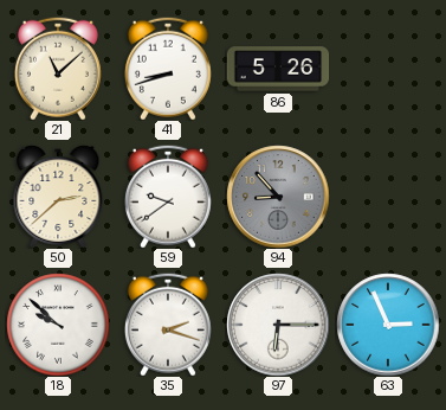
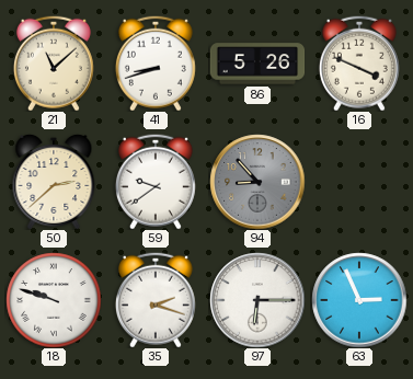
16: none -> 3:49
18: 9:52 -> 9:48
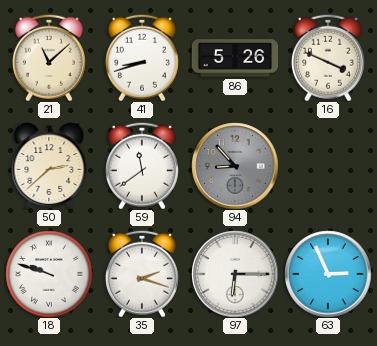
59: 9:39 -> 11:39
